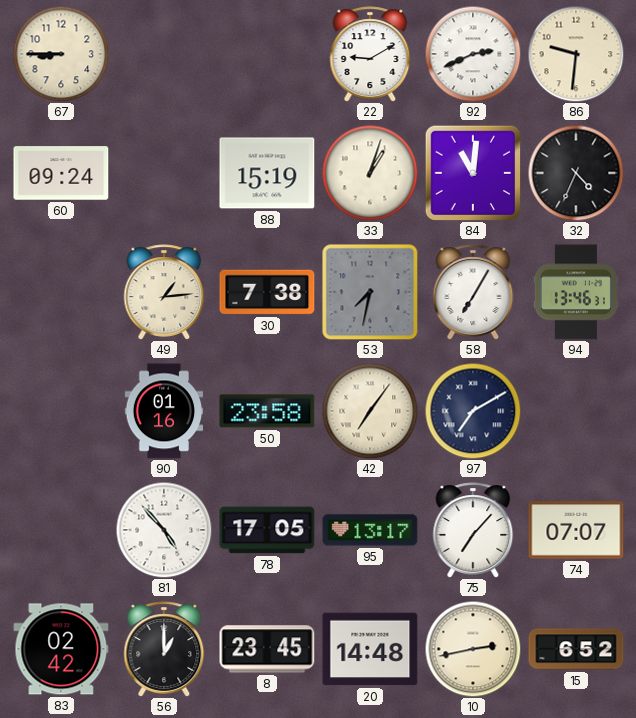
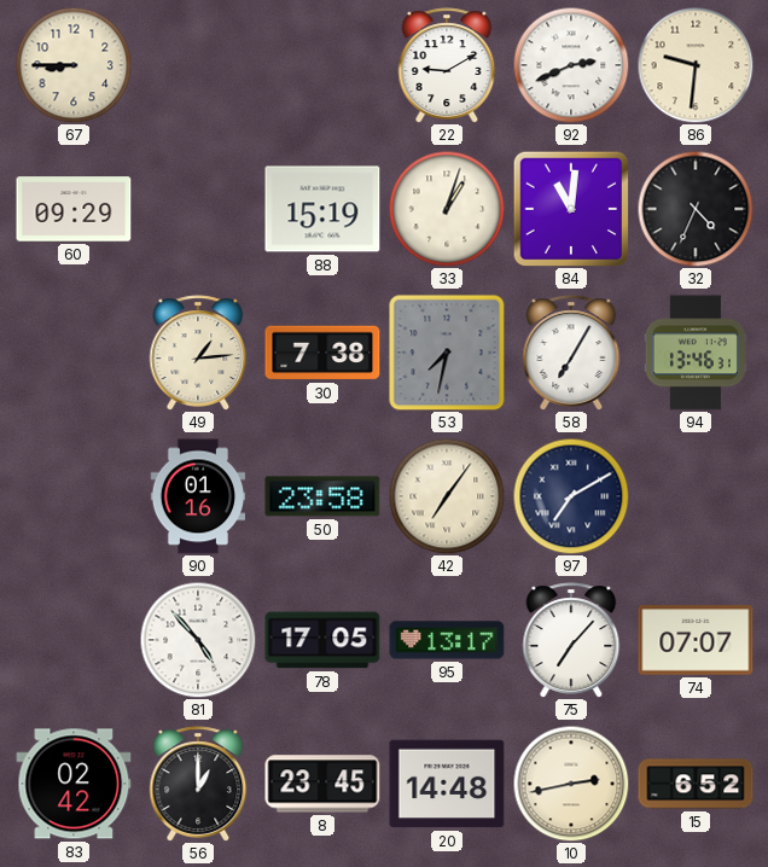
60: 09:24 -> 09:29
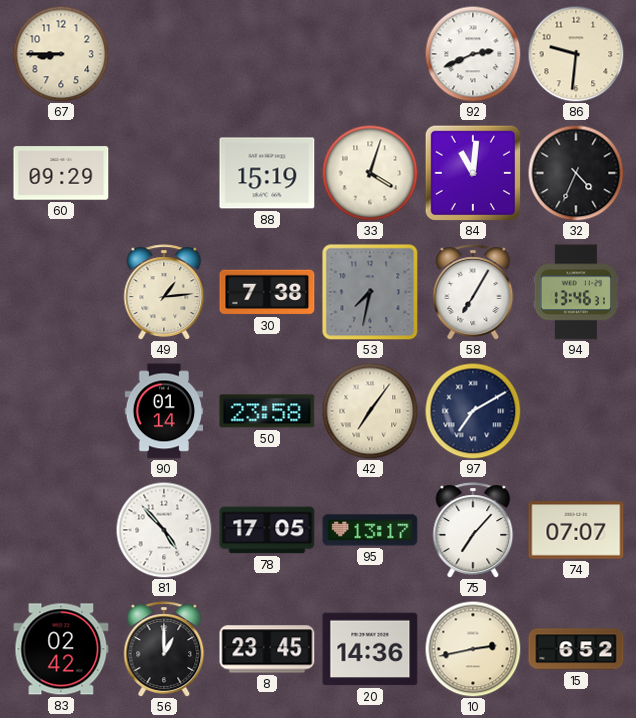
22: 9:10 -> none
33: 1:03 -> 4:03
90: 01:16 -> 01:14
20: 14:48 -> 14:36
